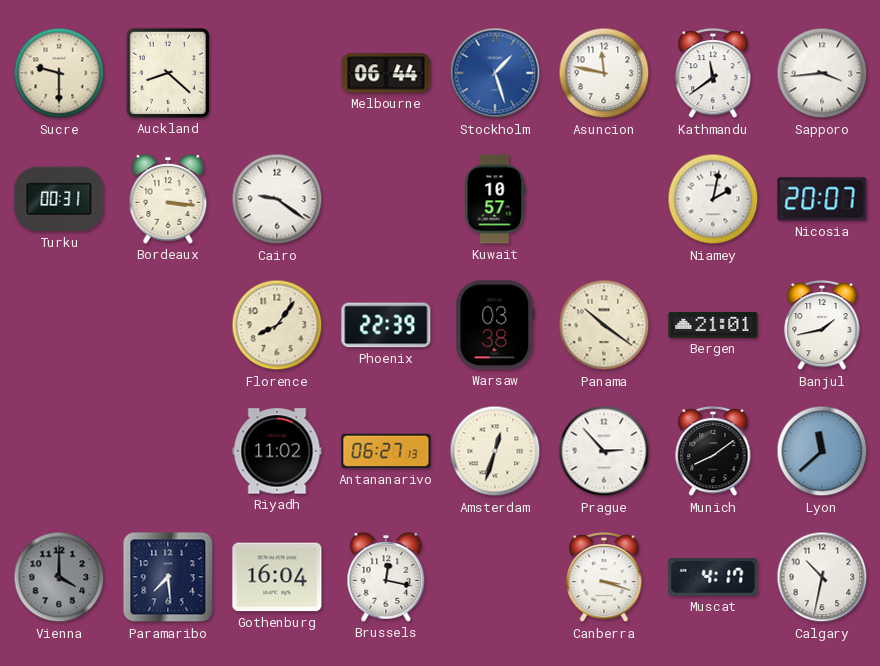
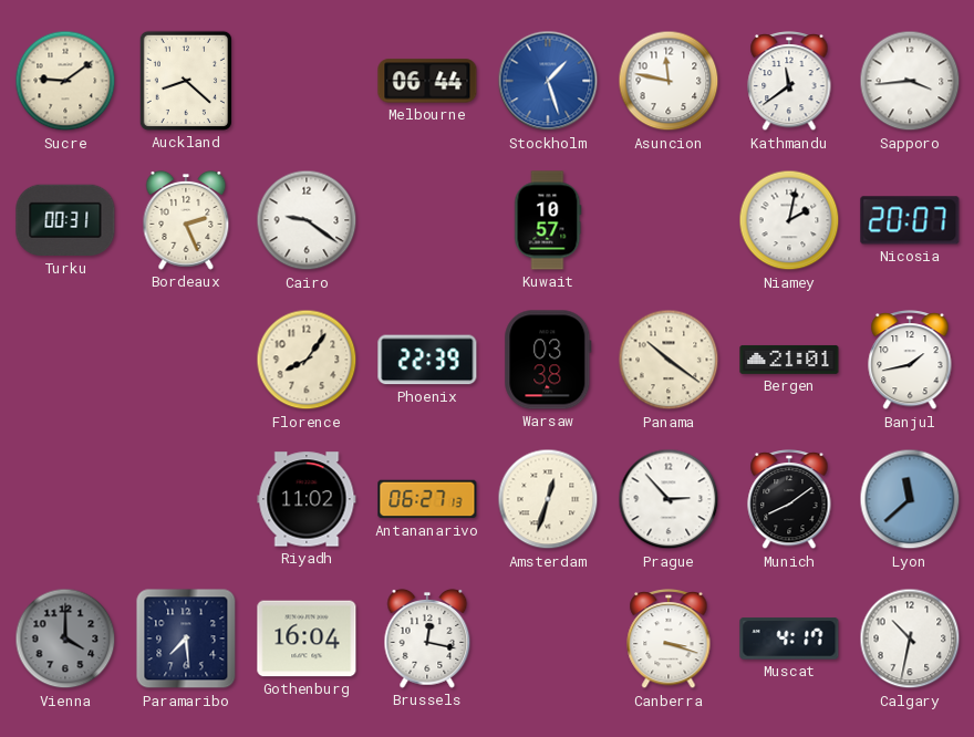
Sucre: 9:30 -> 9:09
Bordeaux: 3:16 -> 2:26
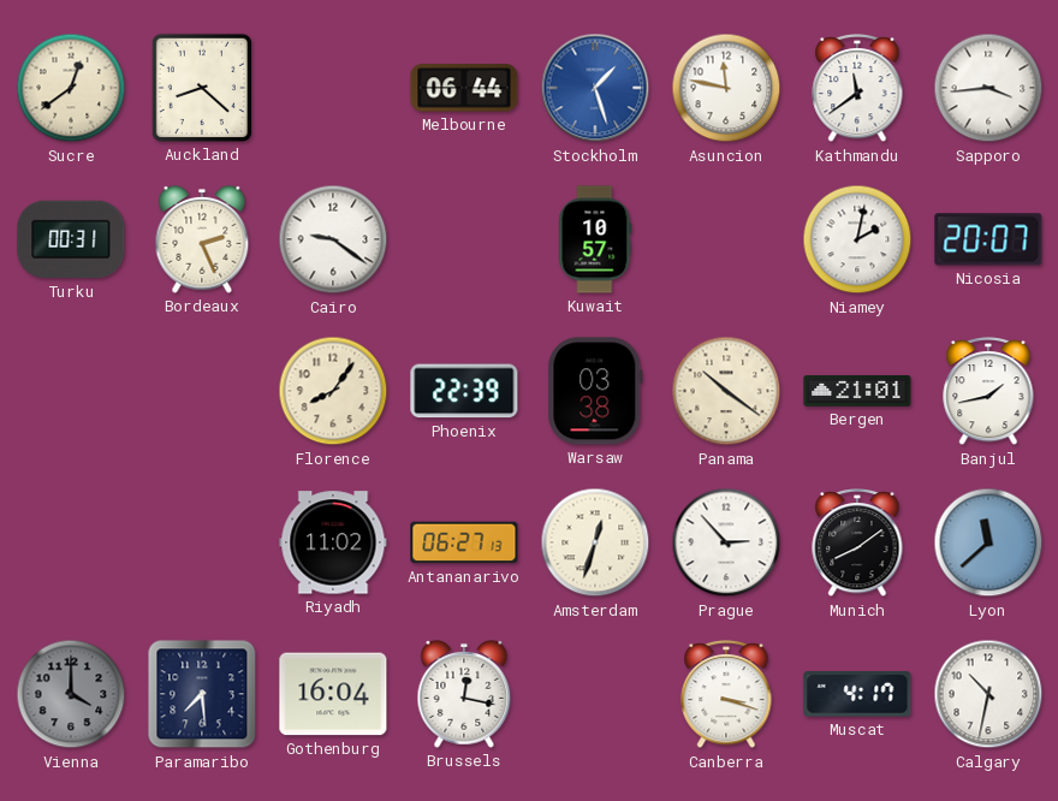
Sucre: 9:09 -> 12:39
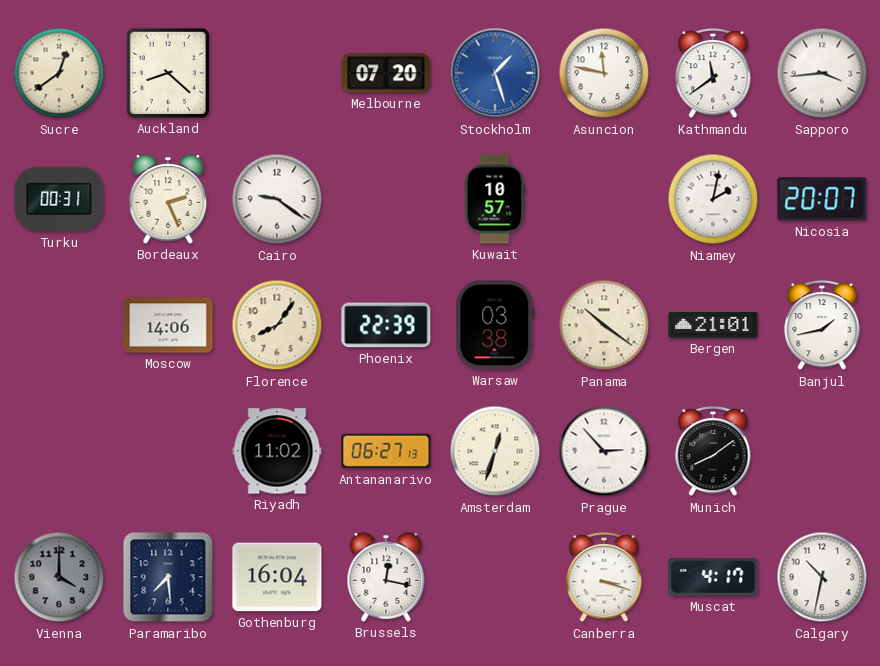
Melbourne: 06:44 -> 07:20
Moscow: none -> 14:06
Lyon: 11:38 -> none
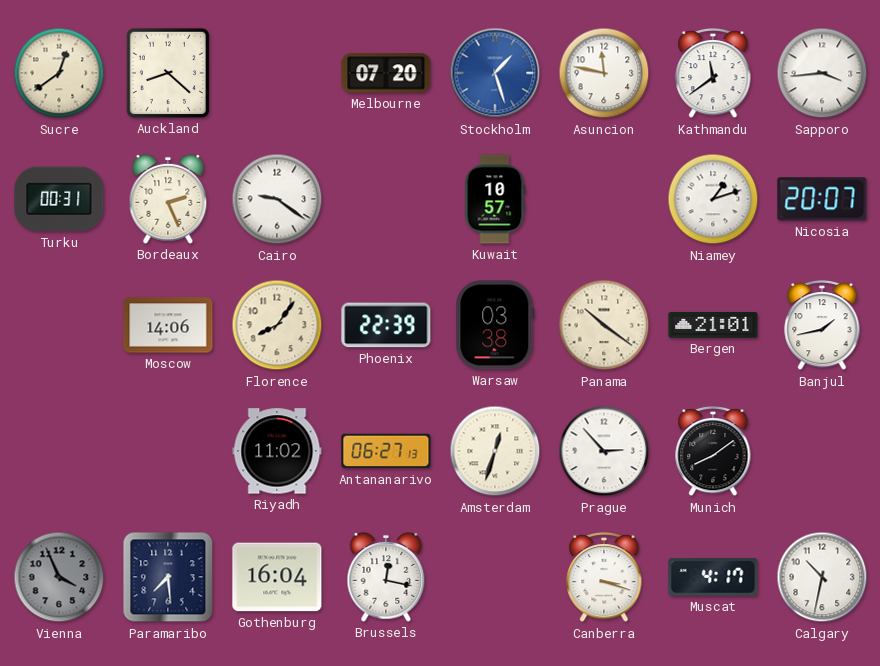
Niamey: 2:02 -> 1:12
Vienna: 4:00 -> 3:56
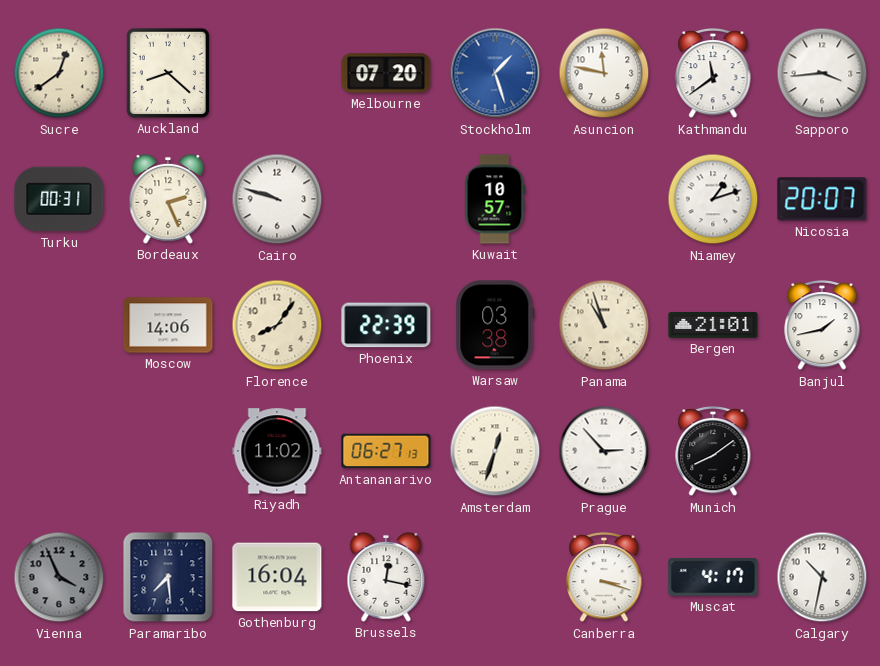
Cairo: 9:21 -> 9:48
Panama: 10:21 -> 10:57
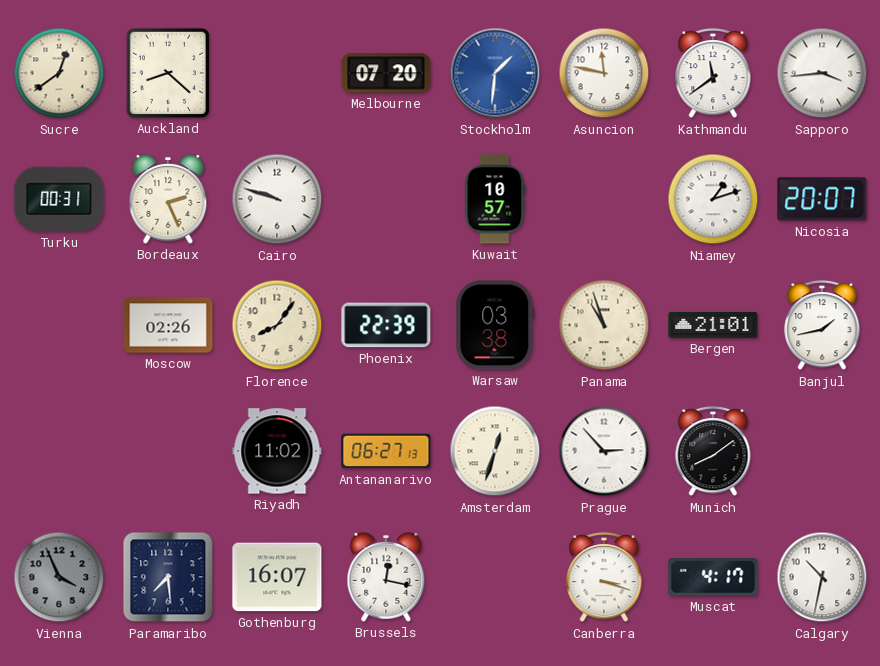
Stockholm: 1:27 -> 1:31
Moscow: 14:06 -> 02:26
Gothenburg: 16:04 -> 16:07
